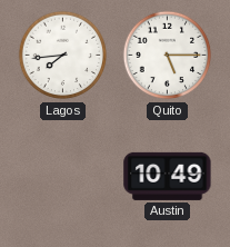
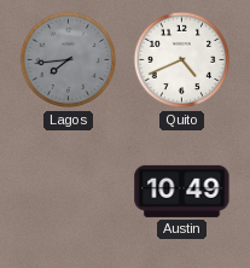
Lagos dial: white -> grey
Quito: 5:15 -> 4:41
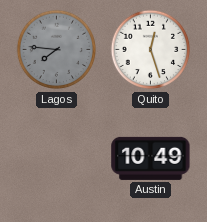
Lagos: 7:44 -> 7:46
Quito: 4:41 -> 12:27
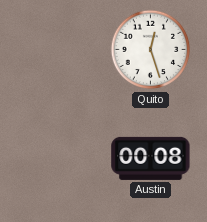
Lagos: 7:46 -> none
Austin: 10:49 -> 00:08
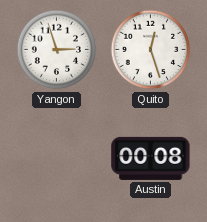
Yangon: none -> 2:57
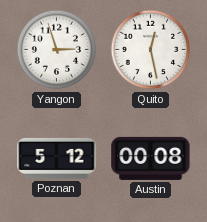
Quito: 12:27 -> 12:28
Poznan: none -> 5:12
